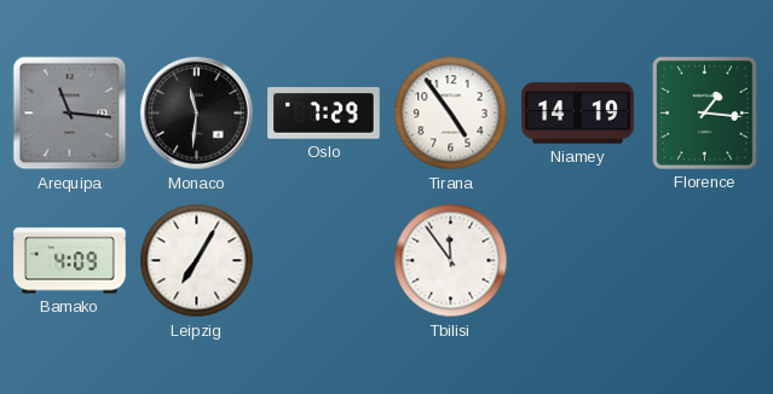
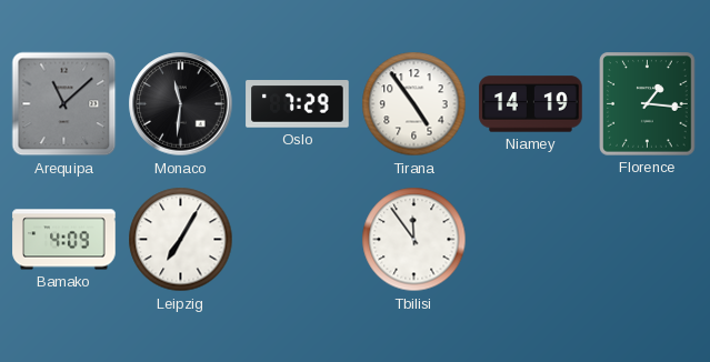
Arequipa: 11:16 -> 11:08
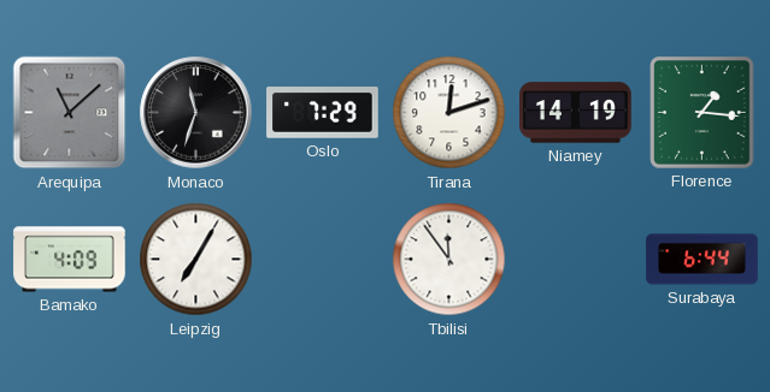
Monaco: 11:31 -> 11:33
Tirana: 4:54 -> 12:12
Surabaya: none -> 6:44
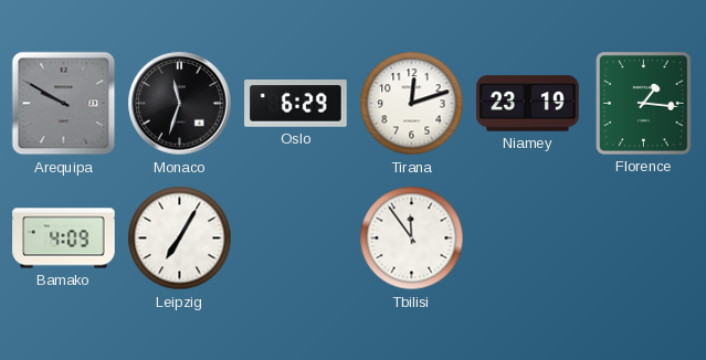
Arequipa: 11:08 -> 9:50
Oslo: 7:29 -> 6:29
Niamey: 14:19 -> 23:19
Surabaya: 6:44 -> none
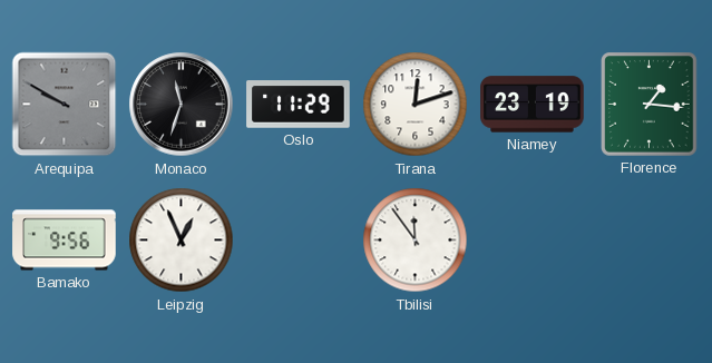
Oslo: 6:29 -> 11:29
Bamako: 4:09 -> 9:56
Leipzig: 7:05 -> 12:56
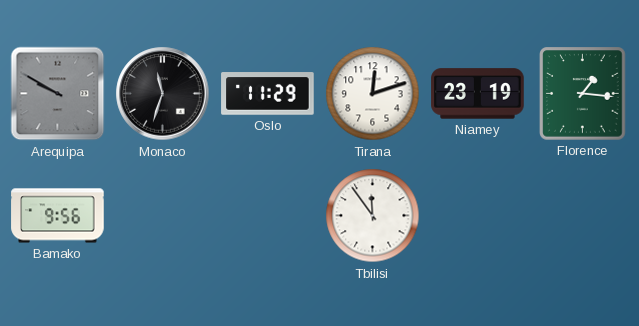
Leipzig: 12:56 -> none
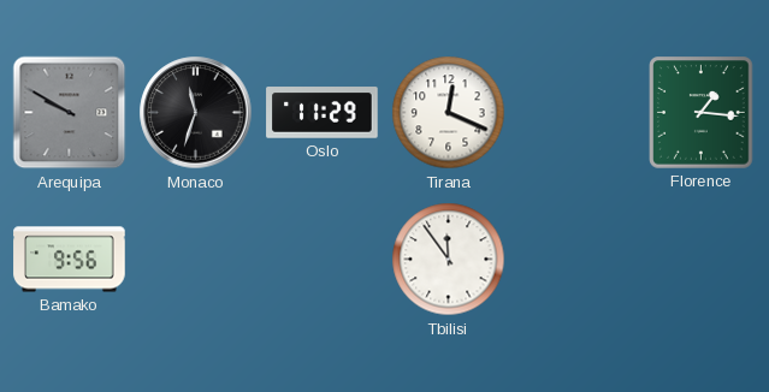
Tirana: 12:12 -> 12:19
Niamey: 23:19 -> none
